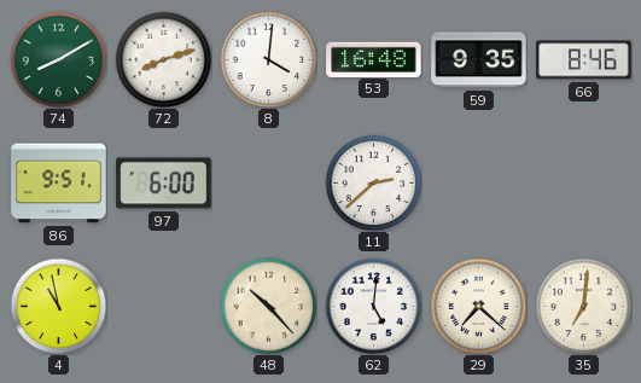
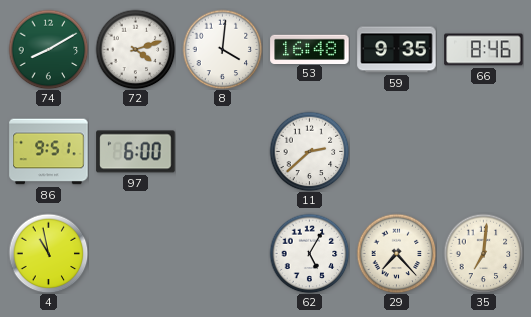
72: 8:12 -> 4:12
48: 10:23 -> none
62: 5:01 -> 5:05
29: 7:22 -> 7:23
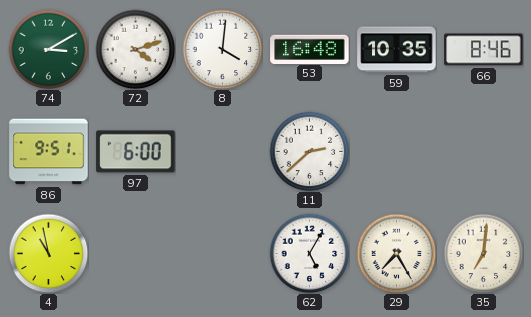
74: 8:10 -> 3:10
59: 9:35 -> 10:35
29: 7:23 -> 7:25
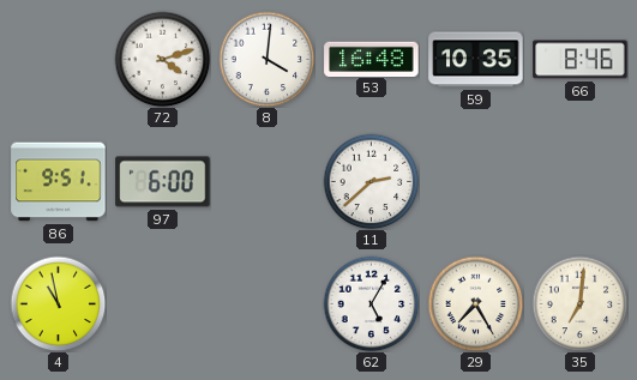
74: 3:10 -> none
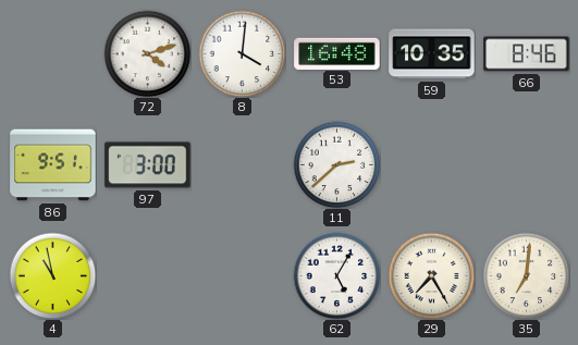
97: 6:00 -> 3:00
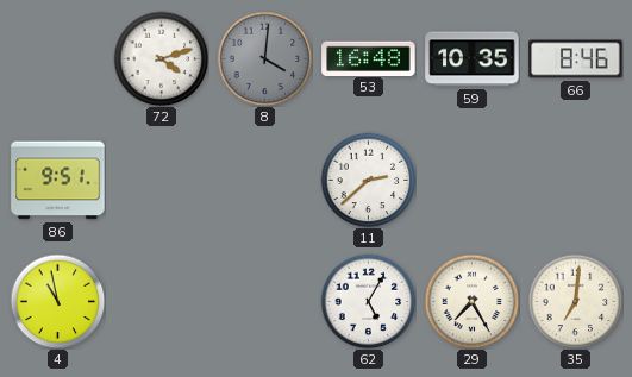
8 dial: white -> grey
97: 3:00 -> none
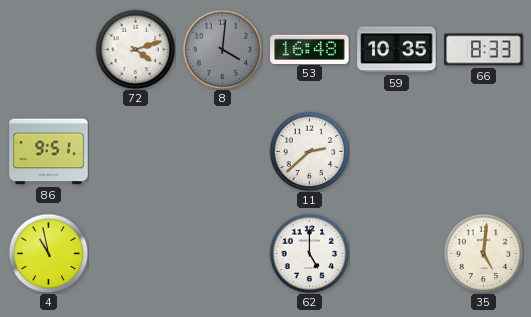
66: 8:46 -> 8:33
62: 5:05 -> 5:00
29: 7:25 -> none
35: 7:01 -> 5:01
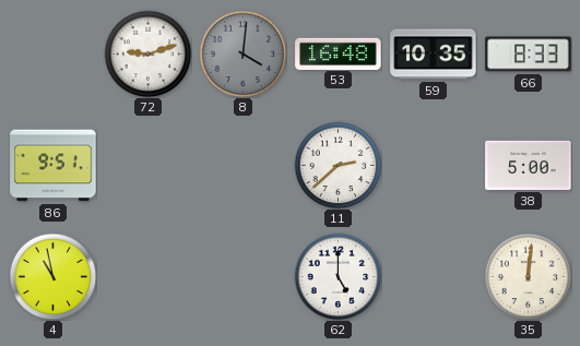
72: 4:12 -> 9:12
38: none -> 5:00
35: 5:01 -> 12:01
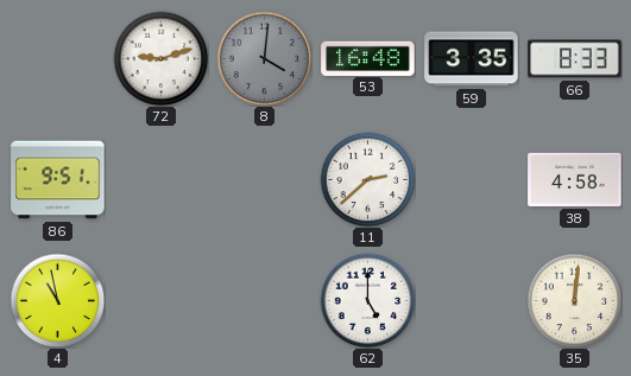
59: 10:35 -> 3:35
38: 5:00 -> 4:58
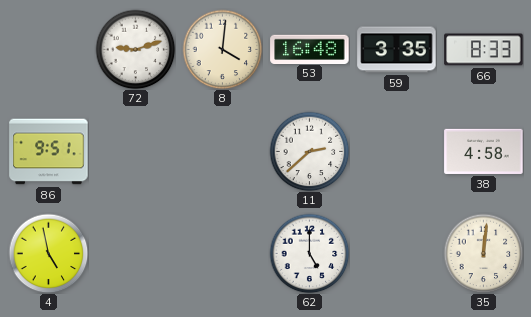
8 dial: grey -> cream
4: 10:58 -> 4:58
